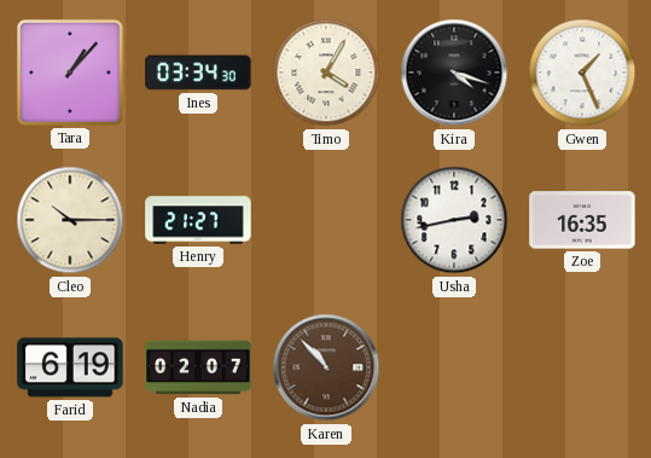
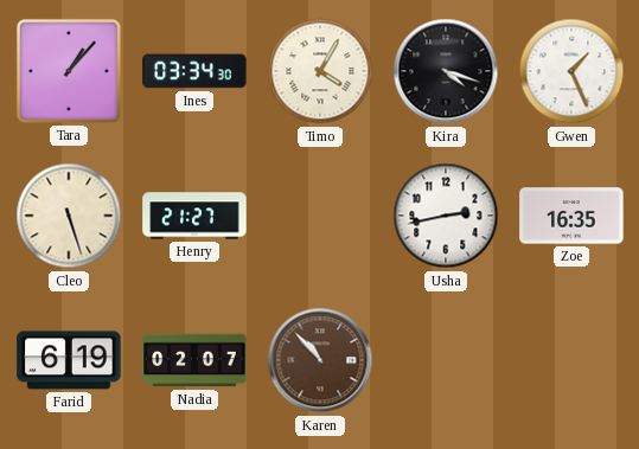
Cleo: 10:15 -> 5:27
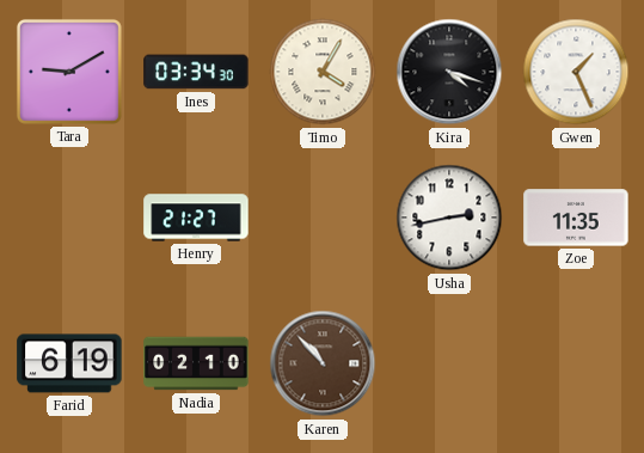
Tara: 1:07 -> 9:10
Cleo: 5:27 -> none
Zoe: 16:35 -> 11:35
Nadia: 02:07 -> 02:10
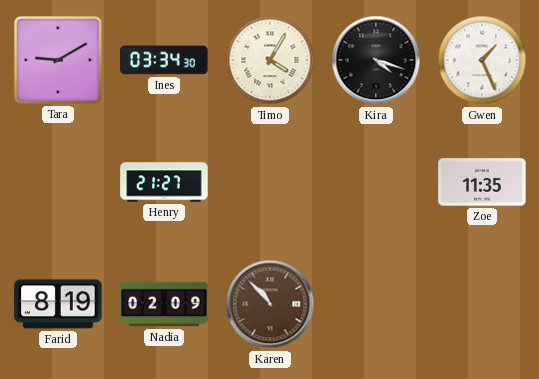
Usha: 2:43 -> none
Farid: 6:19 -> 8:19
Nadia: 02:10 -> 02:09
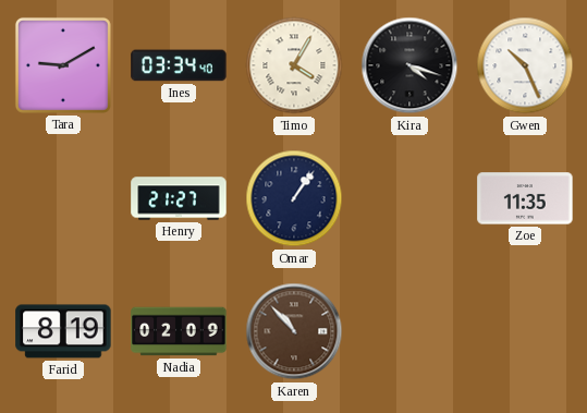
Ines: 03:34:30 -> 03:34:40
Gwen: 1:26 -> 10:26
Omar: none -> 1:06
